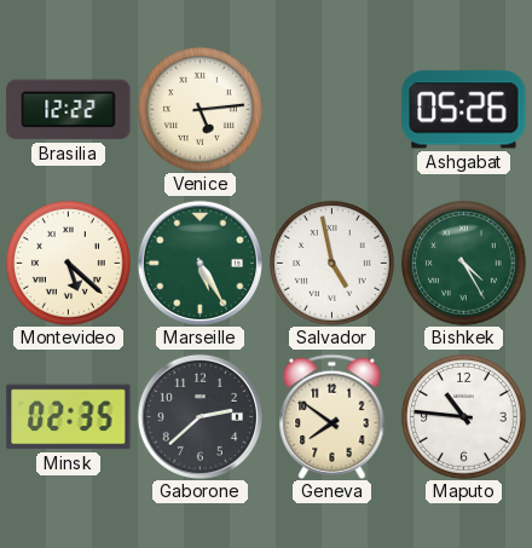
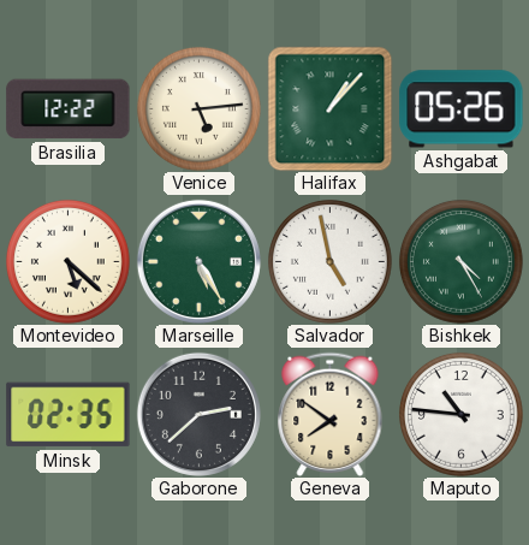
Halifax: none -> 1:07
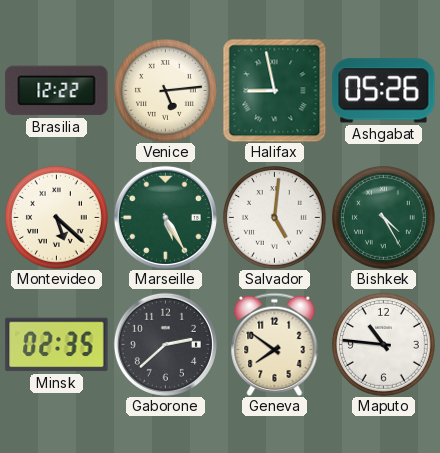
Halifax: 1:07 -> 8:58
Salvador: 4:58 -> 5:01
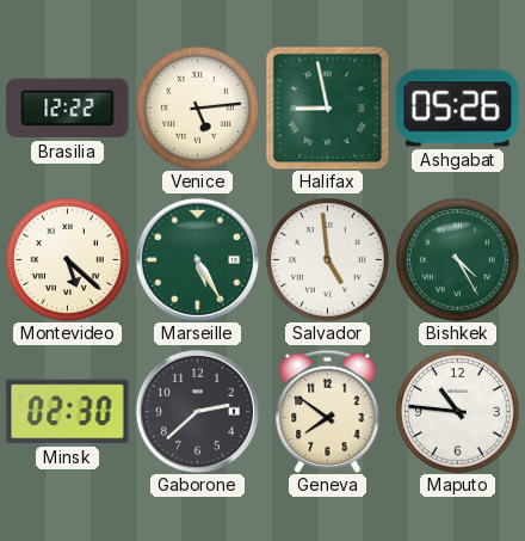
Salvador: 5:01 -> 4:59
Minsk: 02:35 -> 02:30
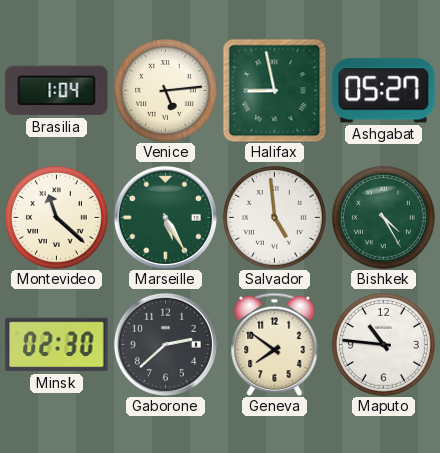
Brasilia: 12:22 -> 1:04
Ashgabat: 05:26 -> 05:27
Montevideo: 5:22 -> 11:22
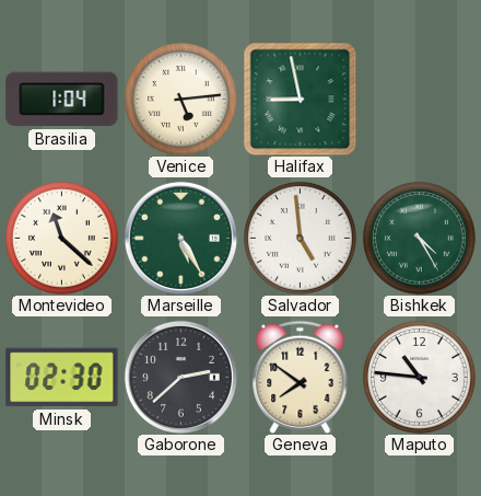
Ashgabat: 05:27 -> none
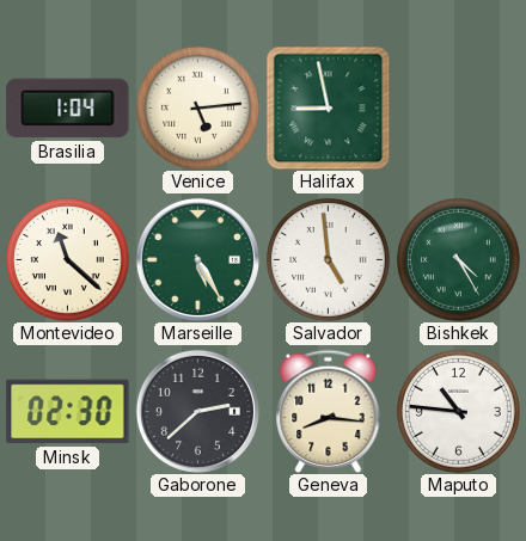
Geneva: 7:51 -> 8:16
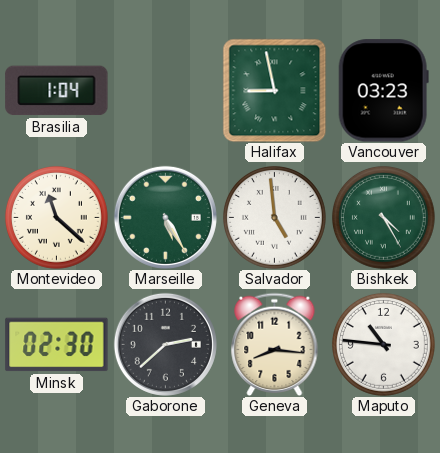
Venice: 5:14 -> none
Vancouver: none -> 03:23
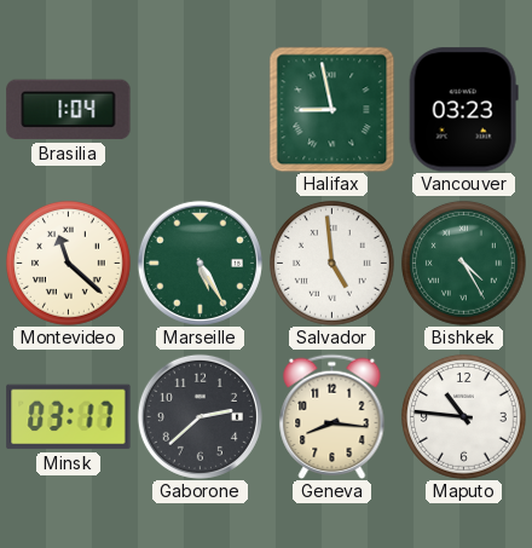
Minsk: 02:30 -> 03:17
